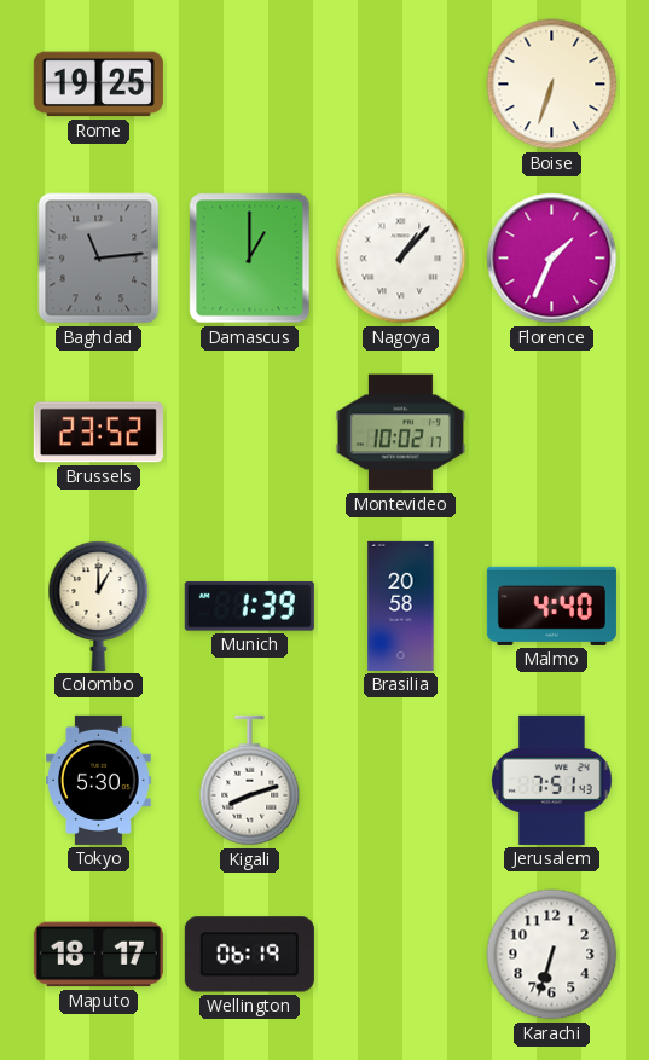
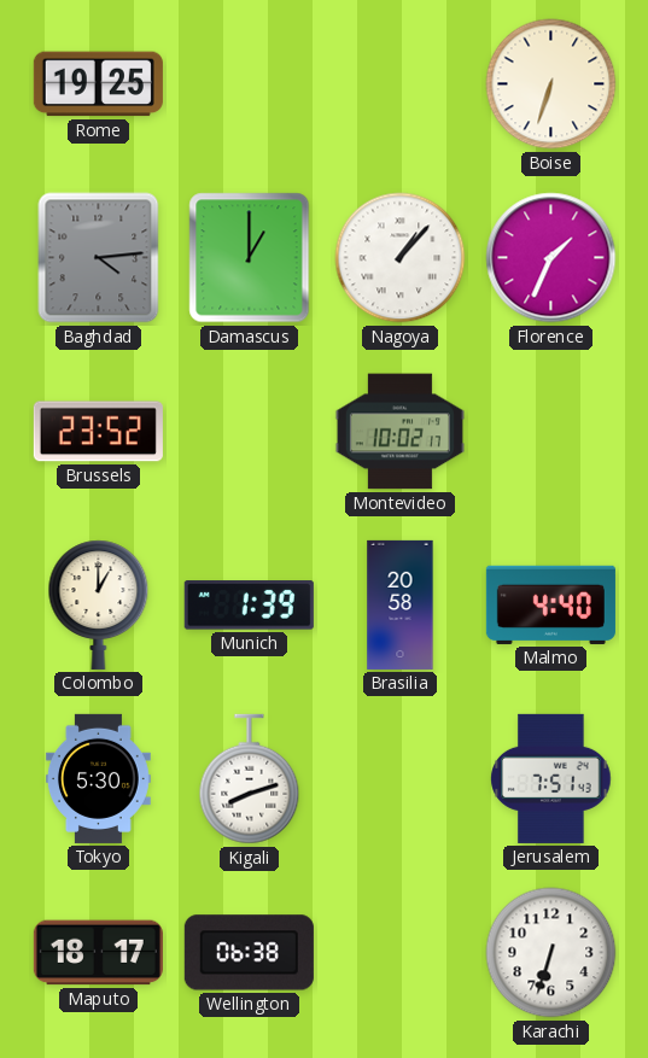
Baghdad: 11:14 -> 4:14
Wellington: 06:19 -> 06:38
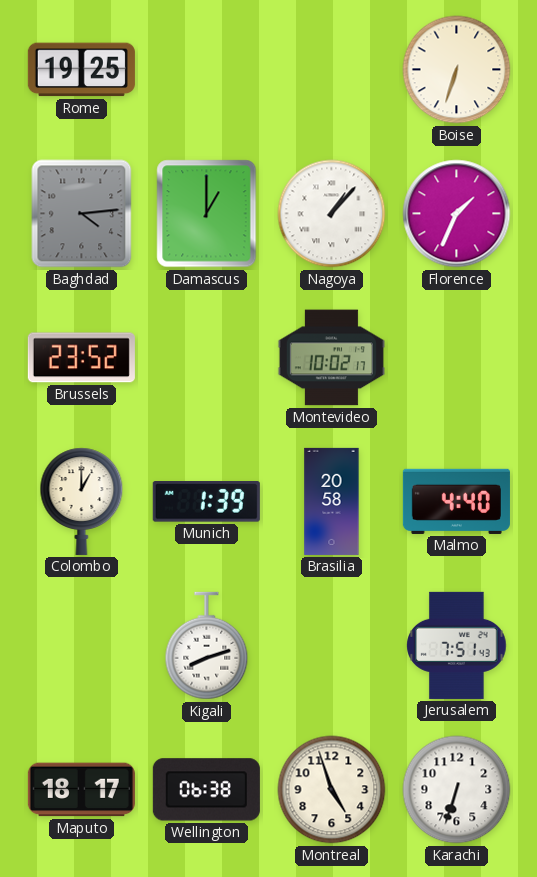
Tokyo: 5:30 -> none
Montreal: none -> 4:57
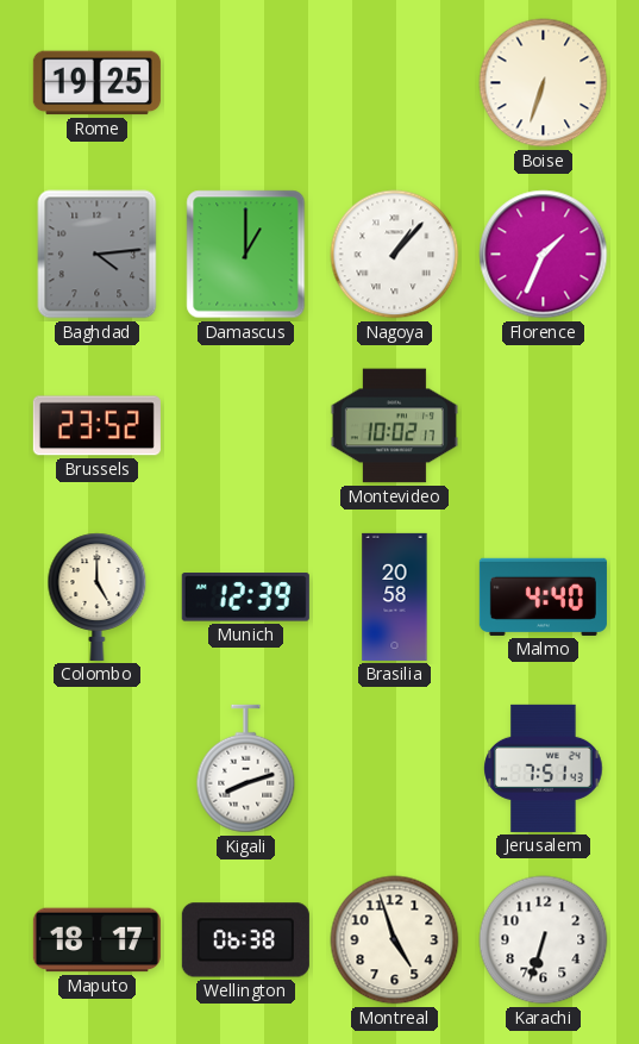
Colombo: 1:00 -> 5:00
Munich: 1:39 -> 12:39
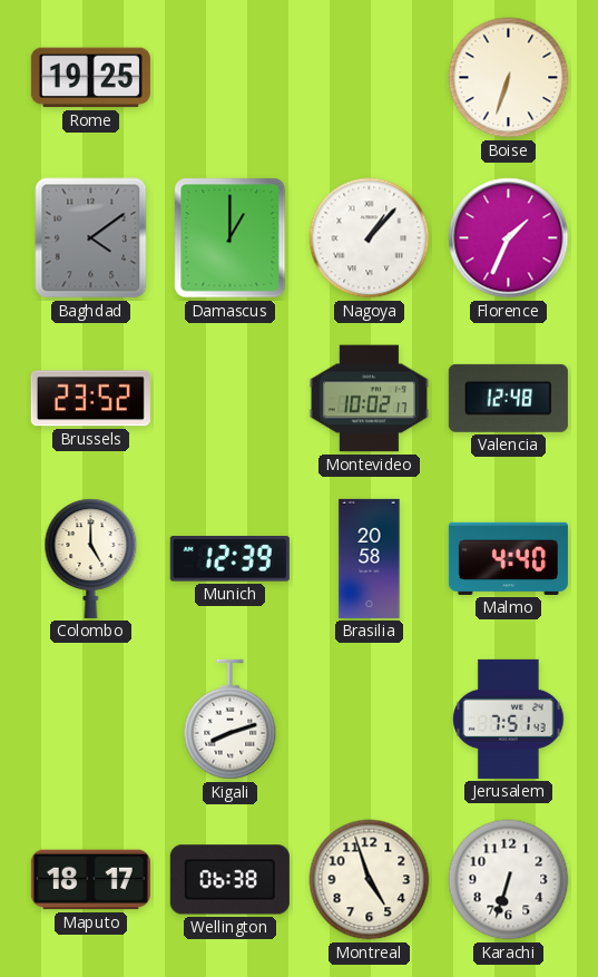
Baghdad: 4:14 -> 4:09
Valencia: none -> 12:48
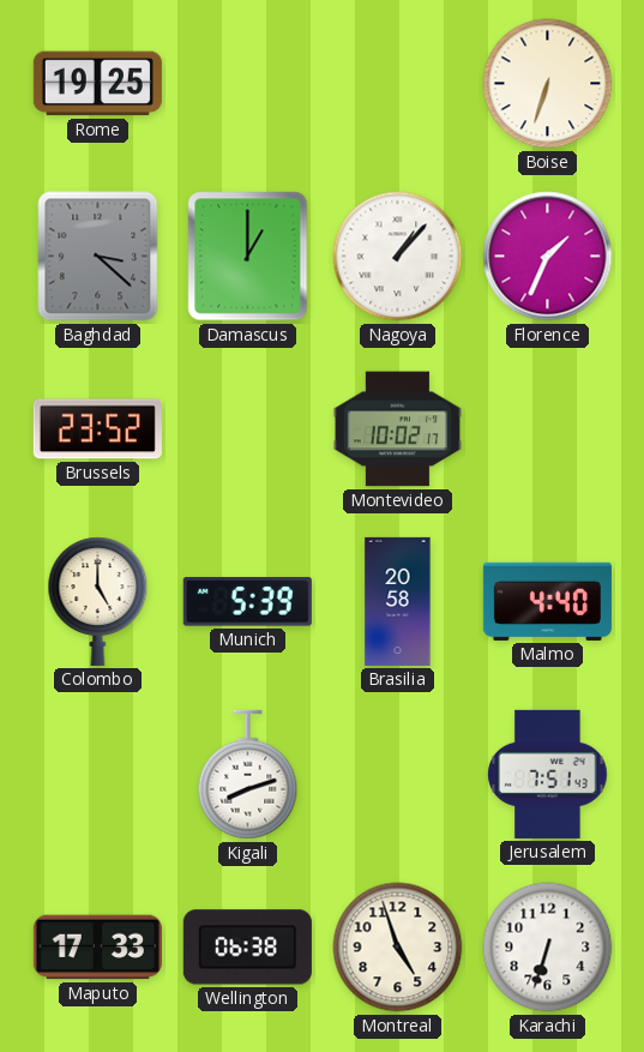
Baghdad: 4:09 -> 3:22
Valencia: 12:48 -> none
Munich: 12:39 -> 5:39
Maputo: 18:17 -> 17:33
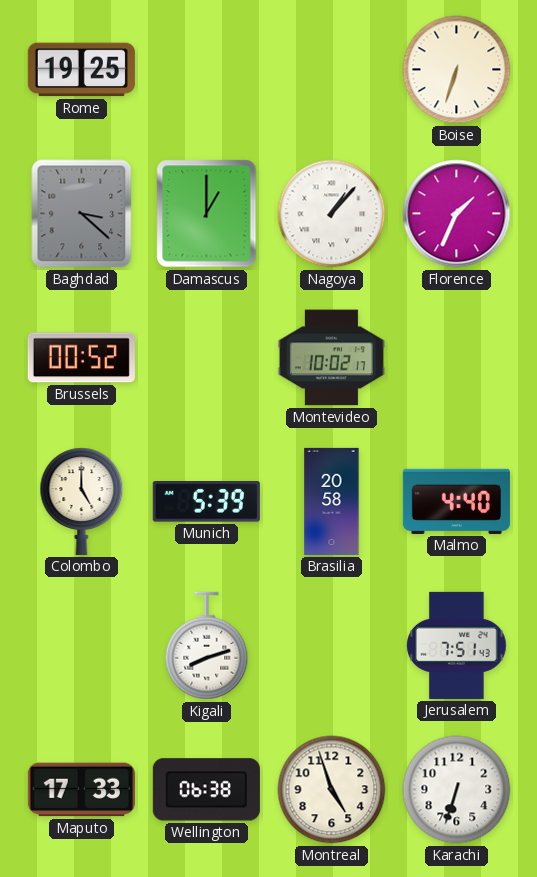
Brussels: 23:52 -> 00:52
